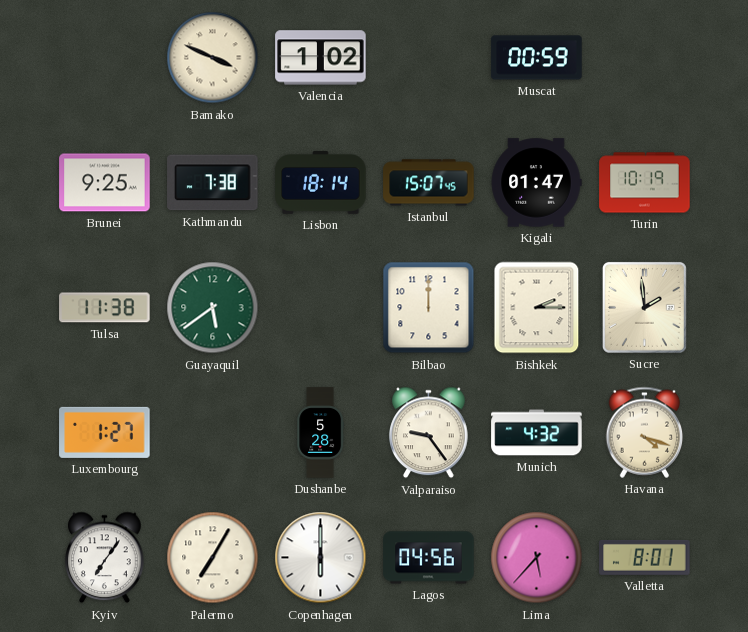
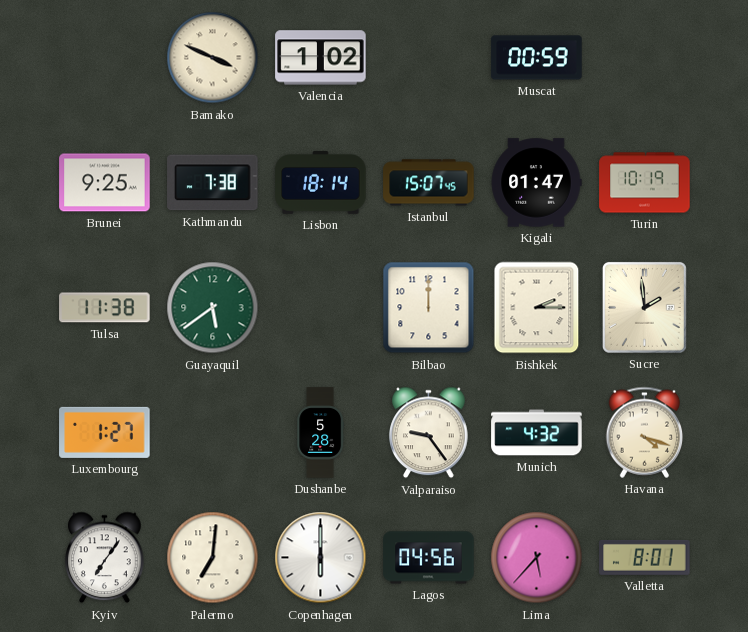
Palermo: 7:05 -> 7:01
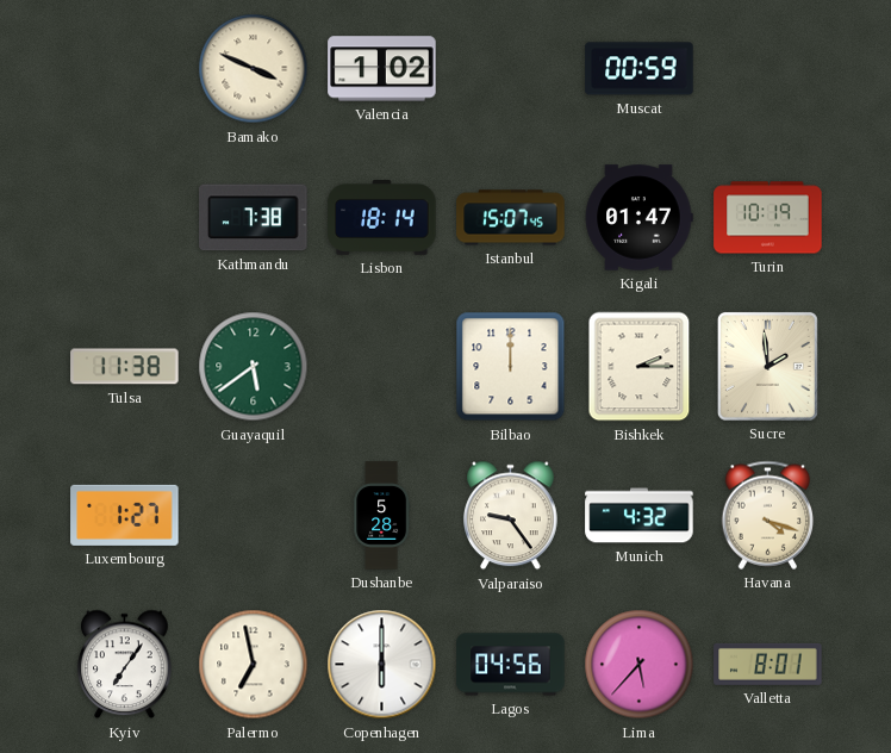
Brunei: 9:25 -> none
Palermo: 7:01 -> 6:58
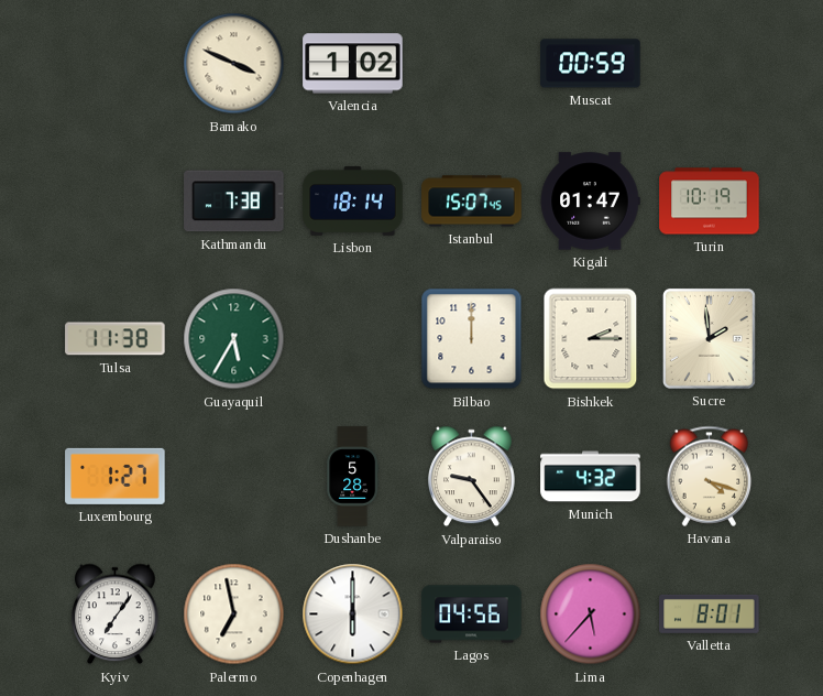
Guayaquil: 5:39 -> 5:35
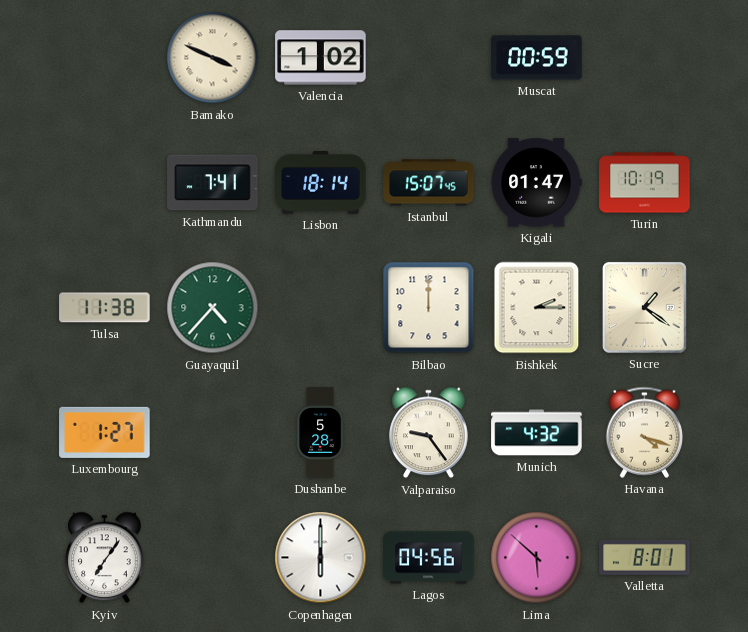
Kathmandu: 7:38 -> 7:41
Guayaquil: 5:35 -> 4:37
Sucre: 1:59 -> 1:21
Palermo: 6:58 -> none
Lima: 5:37 -> 5:52
